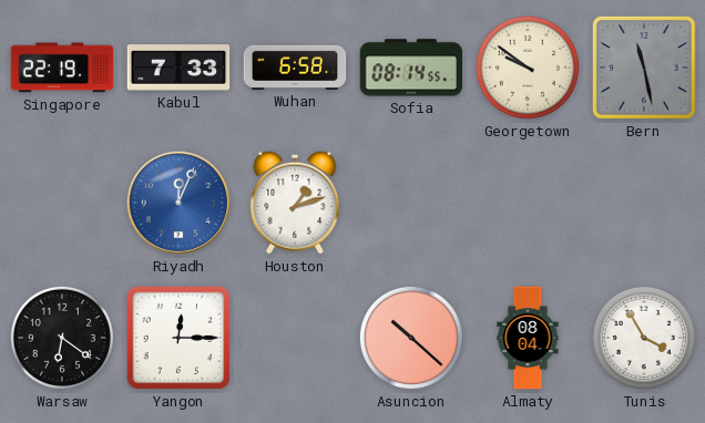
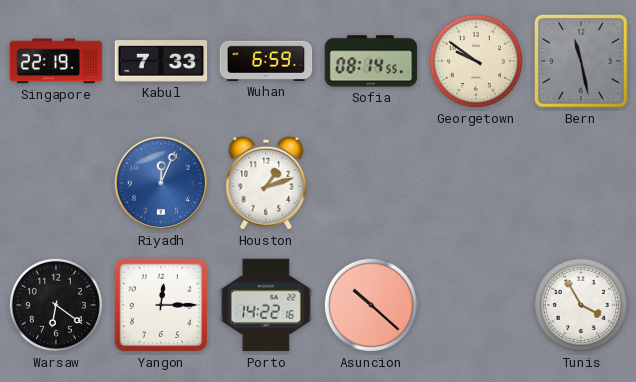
Wuhan: 6:58 -> 6:59
Porto: none -> 14:22
Almaty: 08:04 -> none
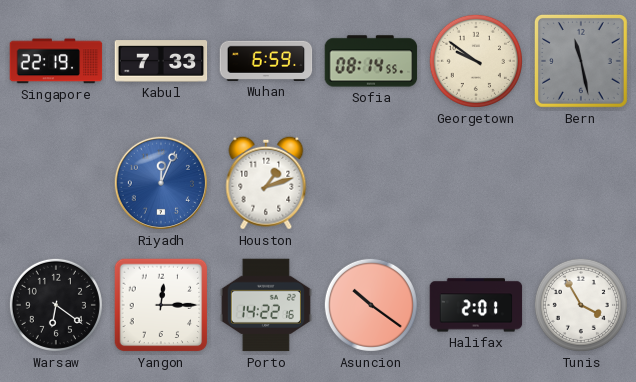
Asuncion: 10:22 -> 10:21
Halifax: none -> 2:01
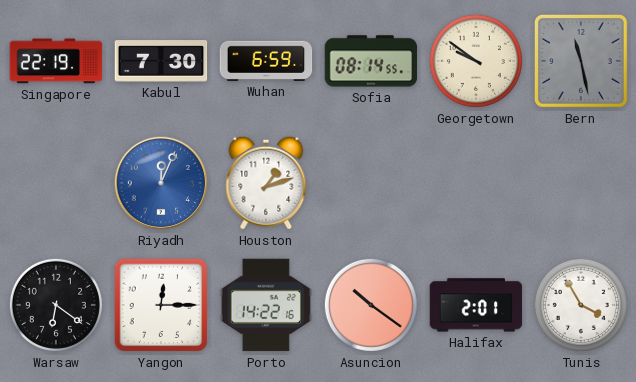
Kabul: 7:33 -> 7:30
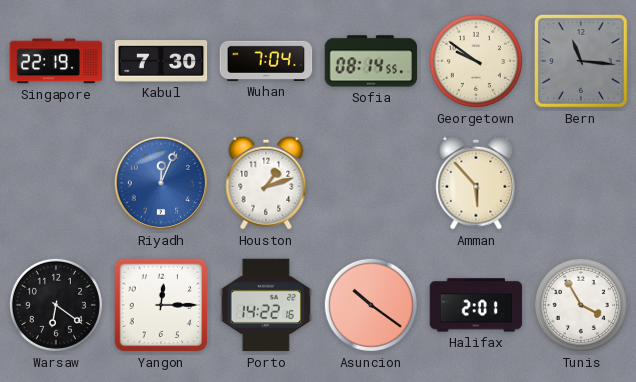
Wuhan: 6:59 -> 7:04
Bern: 11:28 -> 11:16
Amman: none -> 5:53
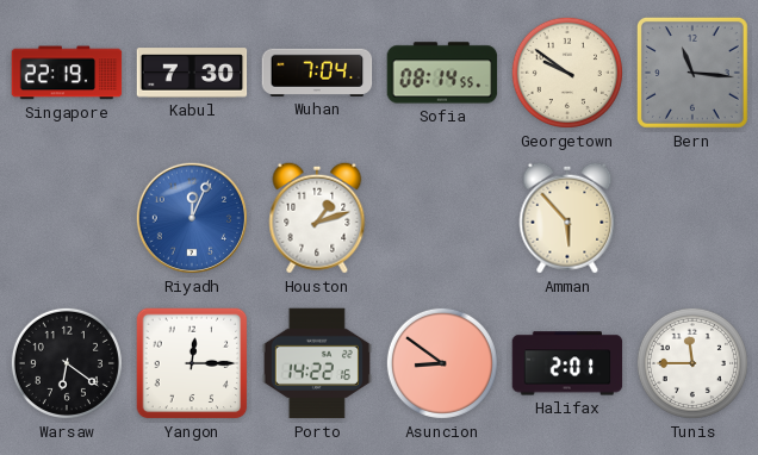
Asuncion: 10:21 -> 8:51
Tunis: 3:55 -> 11:45
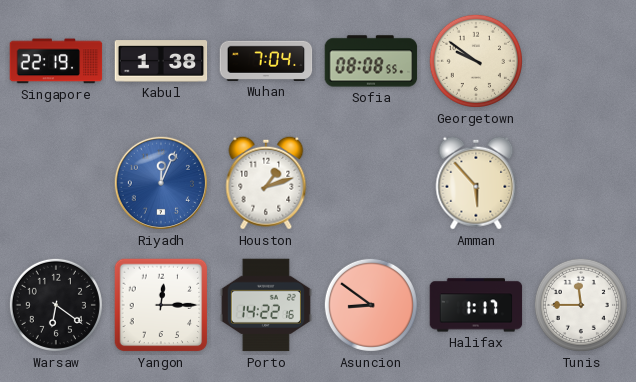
Kabul: 7:30 -> 1:38
Sofia: 08:14 -> 08:08
Bern: 11:16 -> none
Halifax: 2:01 -> 1:17
